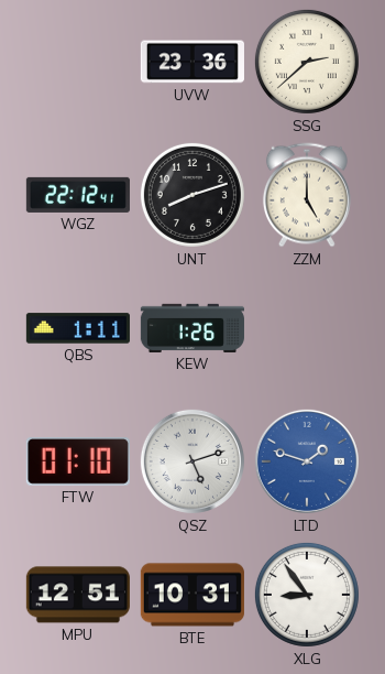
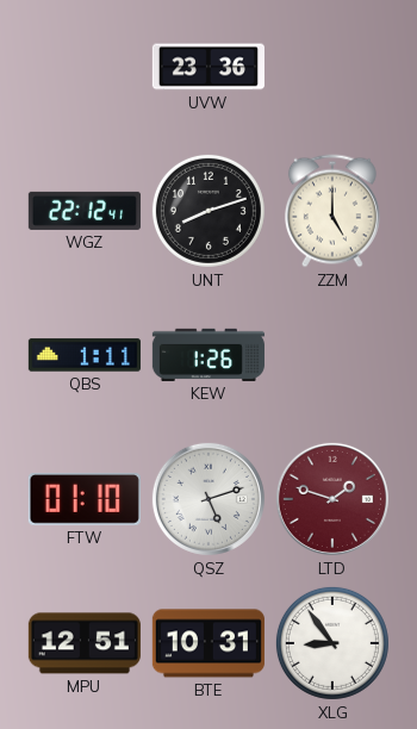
SSG: 2:38 -> none
LTD dial: blue -> burgundy
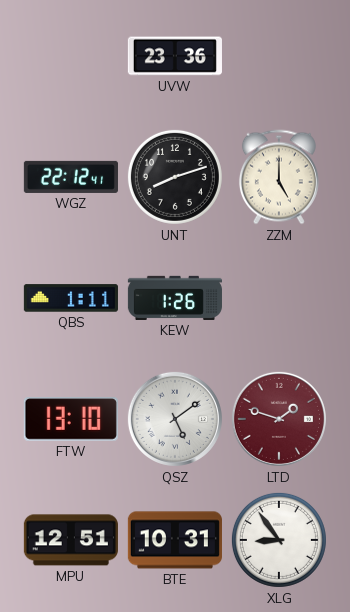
FTW: 01:10 -> 13:10
QSZ: 5:12 -> 5:09
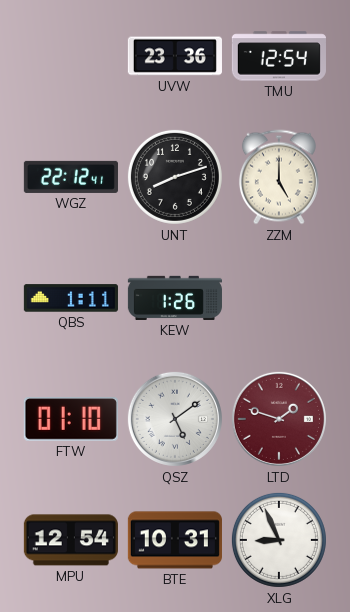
TMU: none -> 12:54
FTW: 13:10 -> 01:10
MPU: 12:51 -> 12:54
XLG: 8:54 -> 8:56
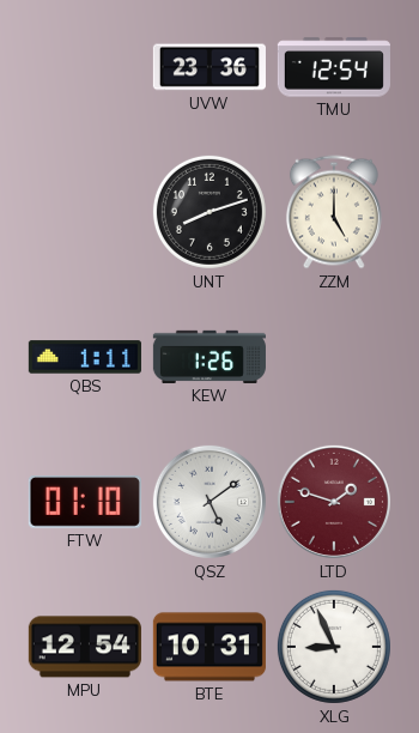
WGZ: 22:12 -> none
